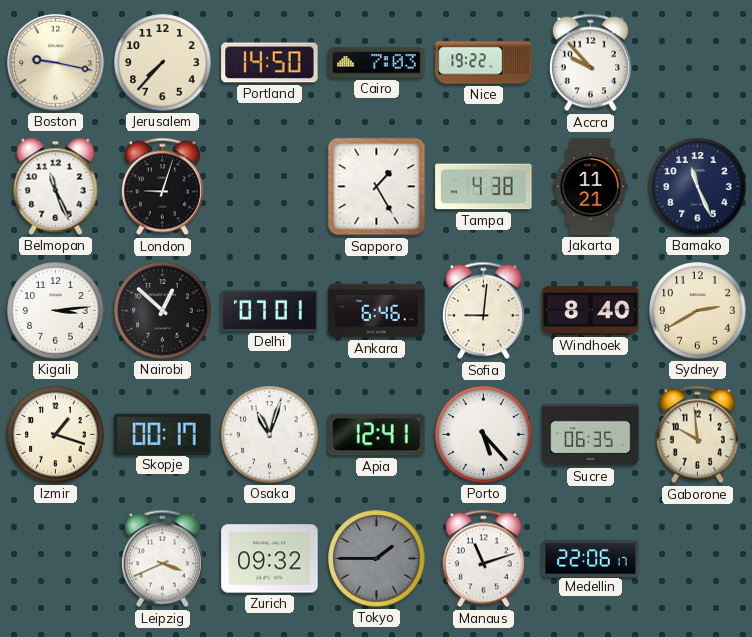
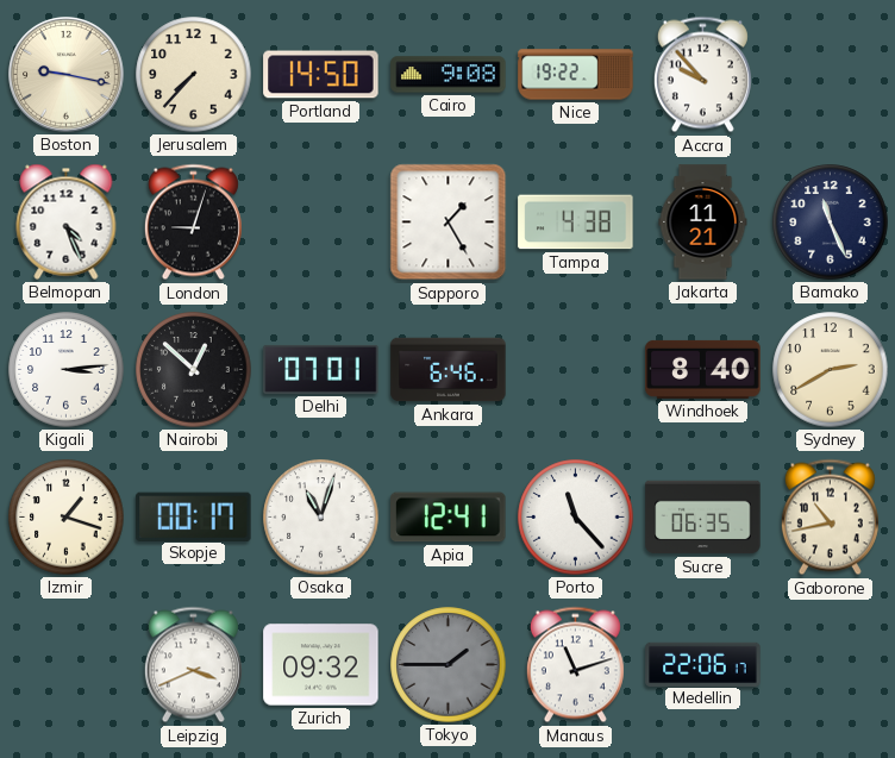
Cairo: 7:03 -> 9:08
Belmopan: 11:26 -> 4:26
Sofia: 9:01 -> none
Porto: 5:23 -> 11:23
Gaborone: 9:59 -> 10:43
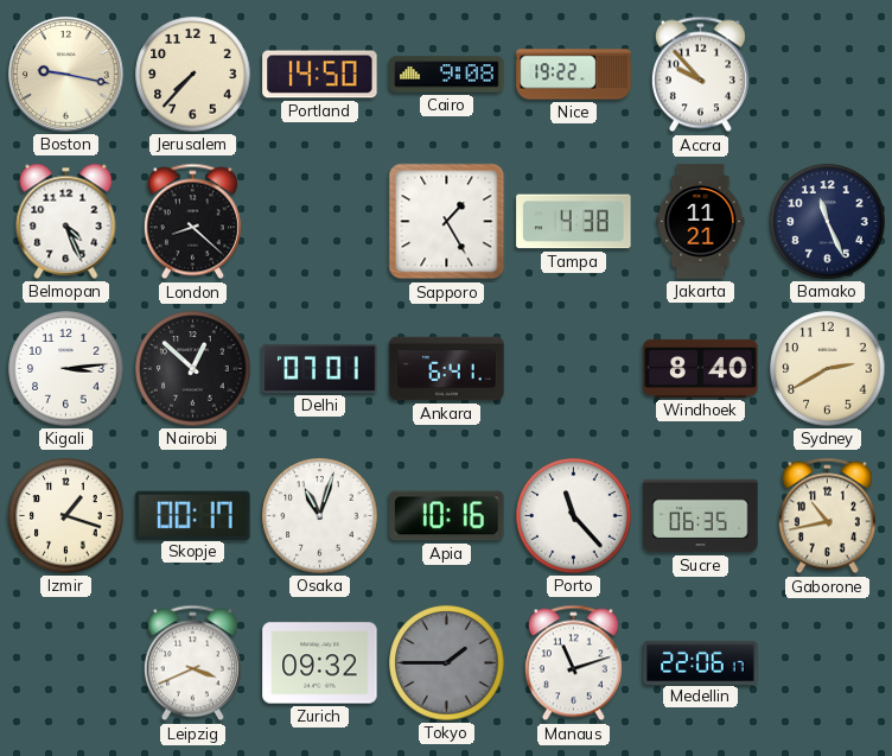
London: 9:03 -> 8:22
Ankara: 6:46 -> 6:41
Apia: 12:41 -> 10:16
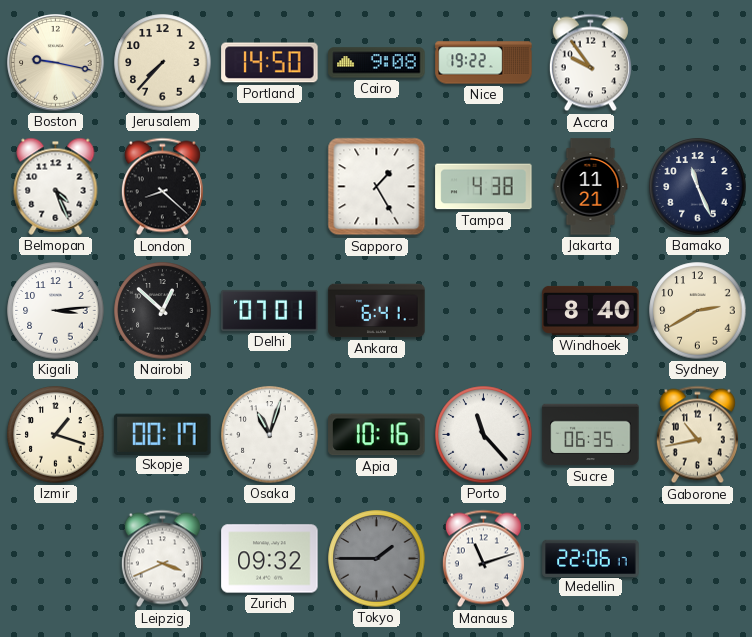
Accra: 9:53 -> 9:54
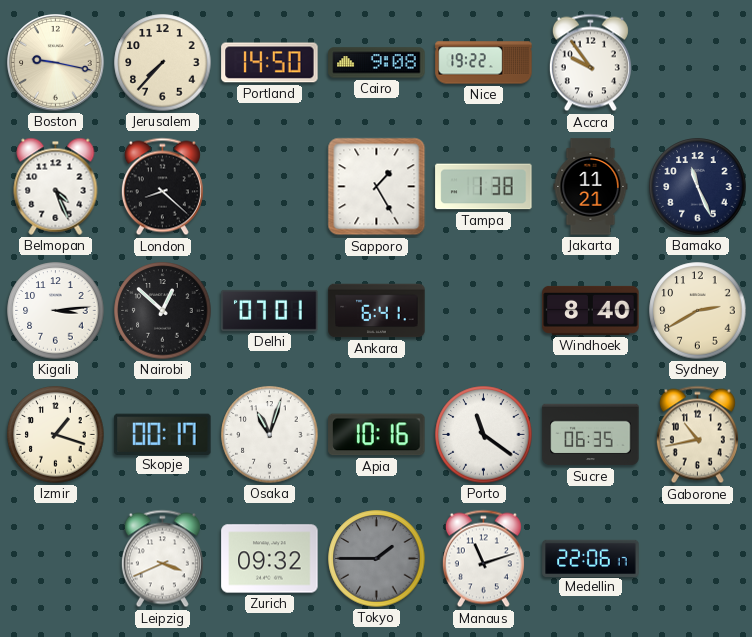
Tampa: 4:38 -> 1:38
Porto: 11:23 -> 11:21
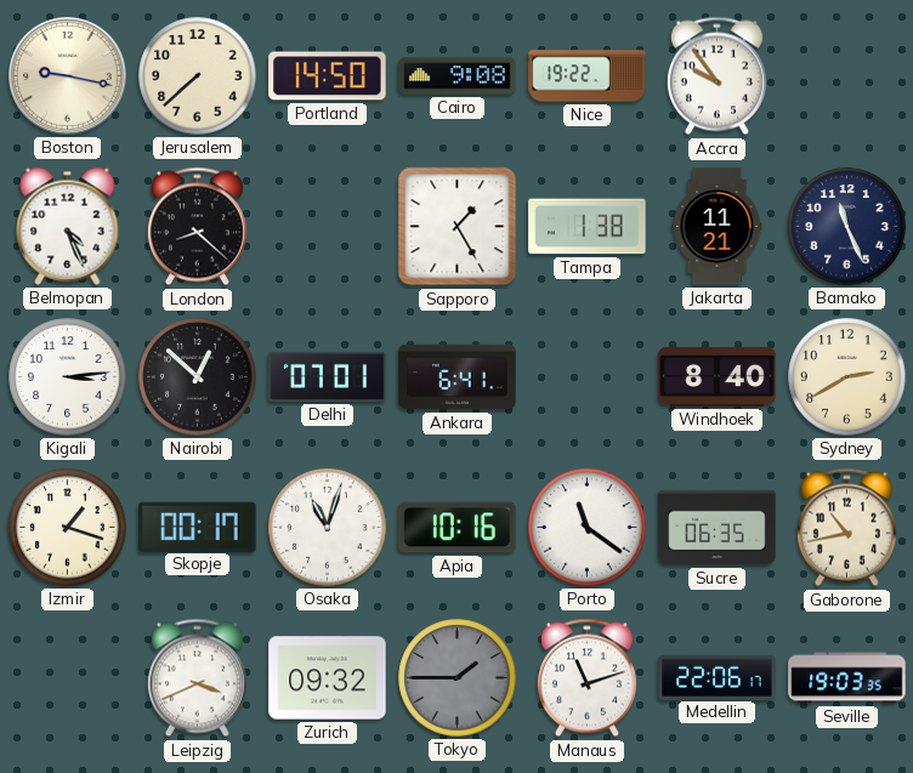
Jerusalem: 7:37 -> 7:38
Seville: none -> 19:03
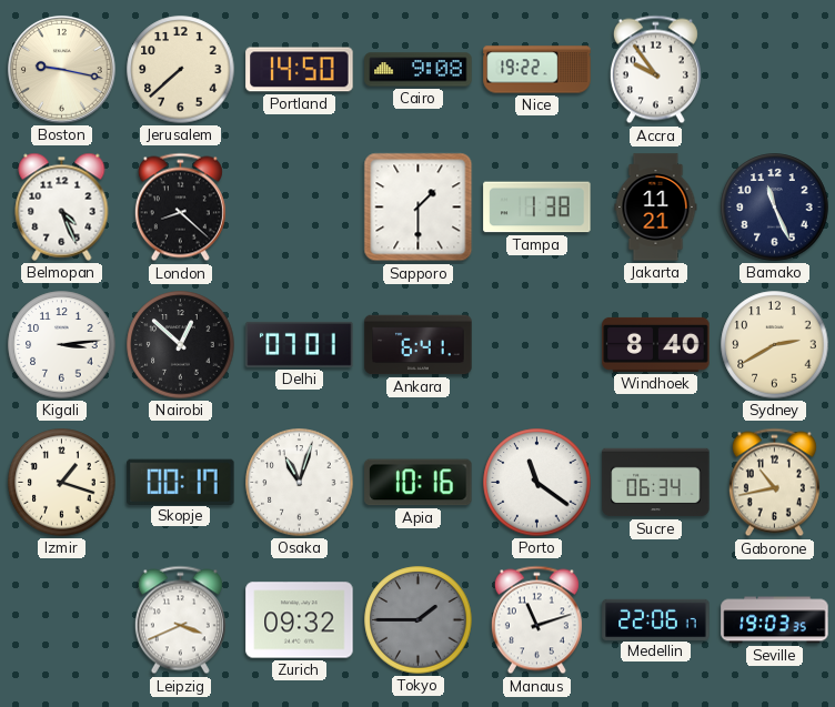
Sapporo: 1:25 -> 1:30
Sucre: 06:35 -> 06:34
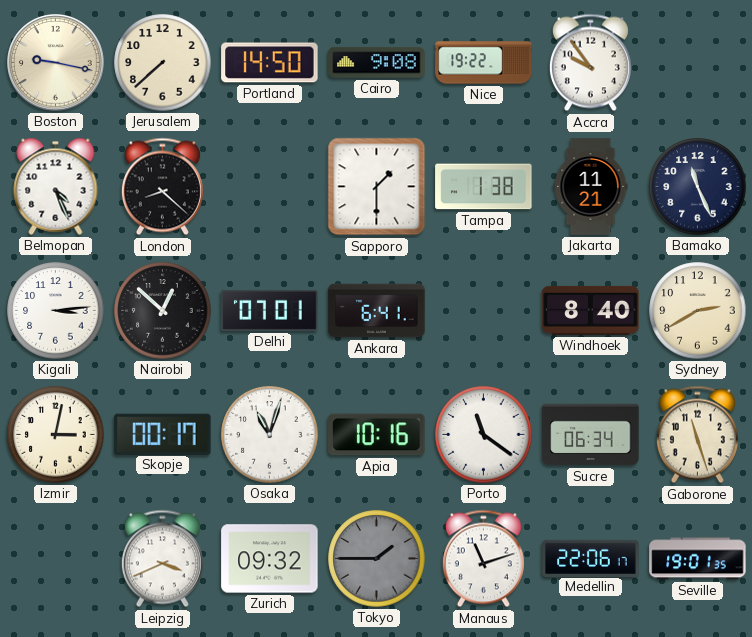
Izmir: 1:18 -> 3:02
Gaborone: 10:43 -> 11:27
Seville: 19:03 -> 19:01
